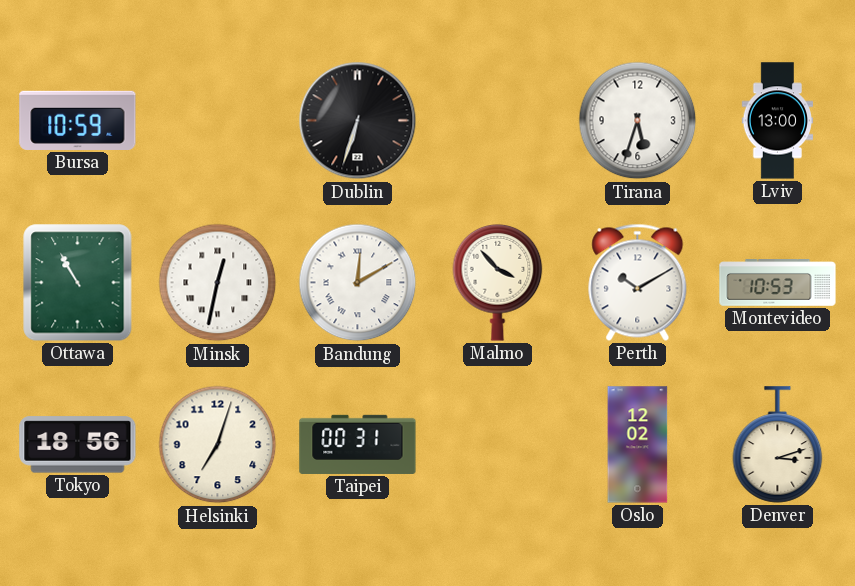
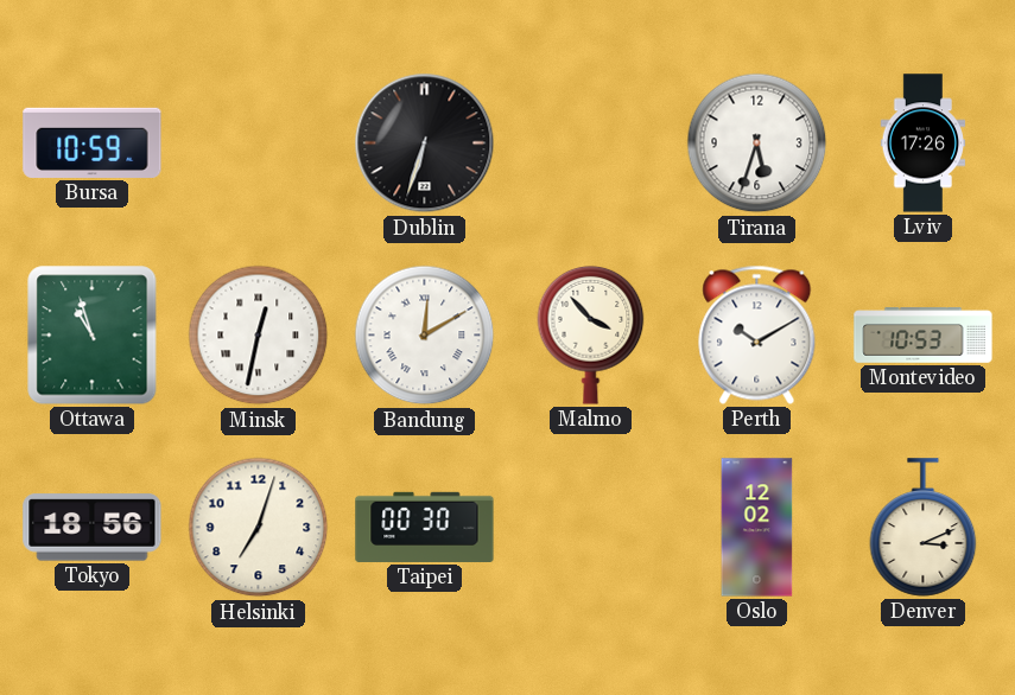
Lviv: 13:00 -> 17:26
Ottawa: 10:55 -> 10:57
Taipei: 00:31 -> 00:30
Denver: 3:12 -> 3:11
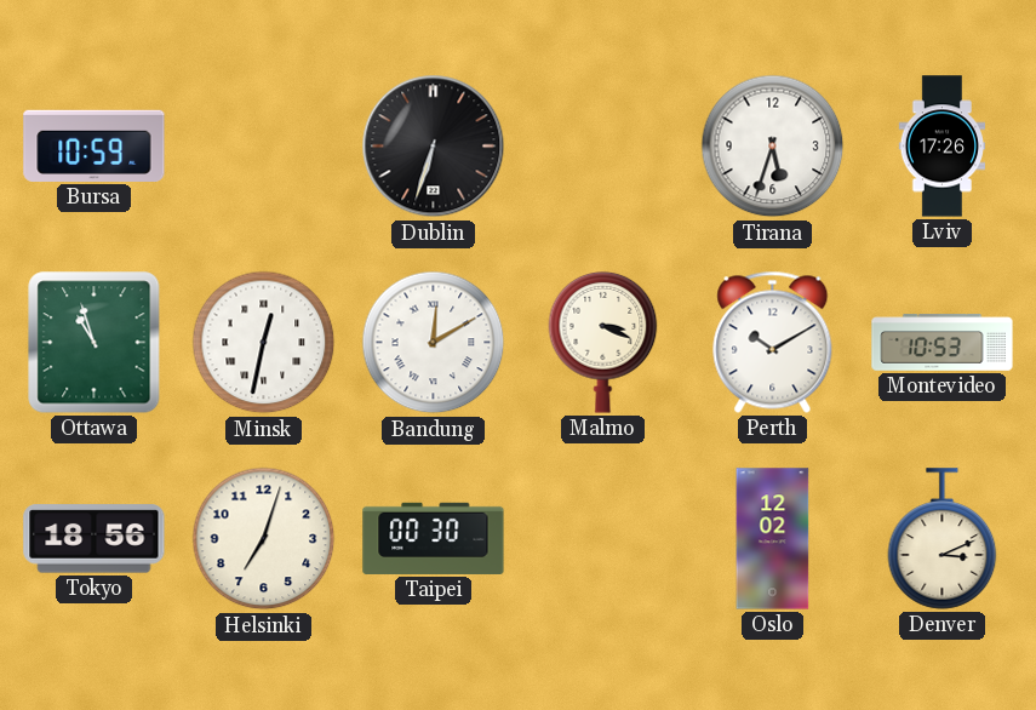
Malmo: 3:53 -> 3:19
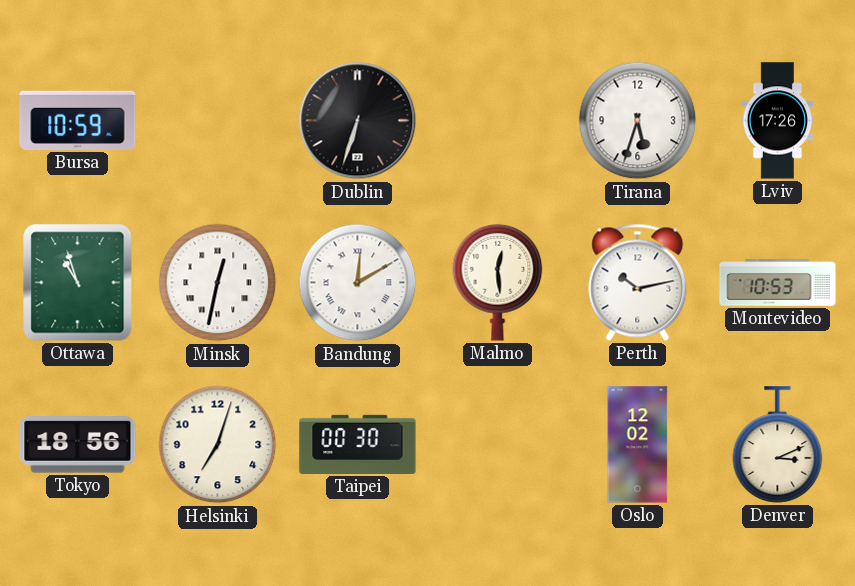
Malmo: 3:19 -> 12:29
Perth: 10:10 -> 10:13
